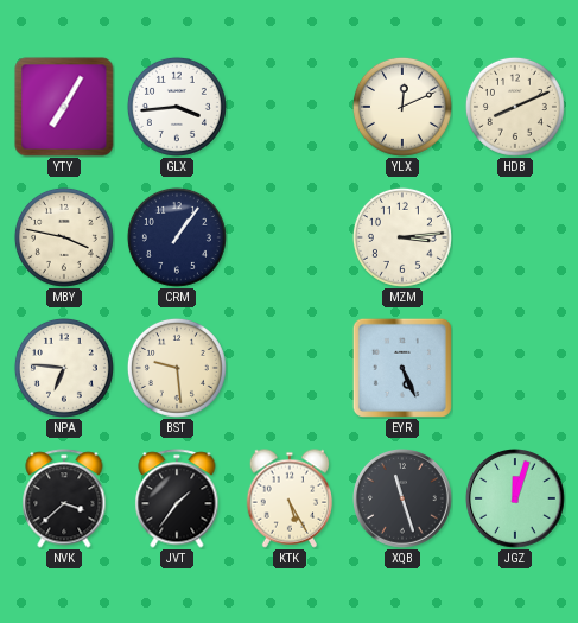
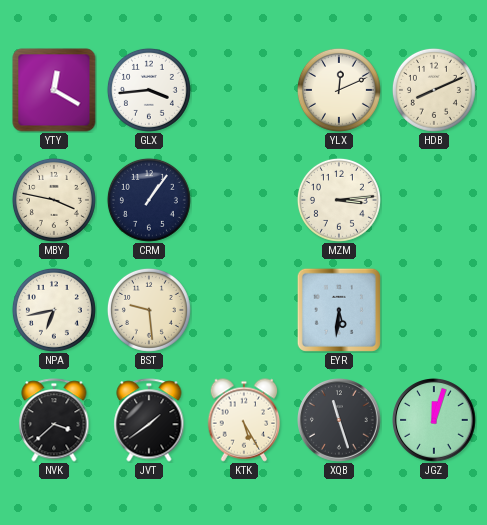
YTY: 7:05 -> 12:20
NPA: 6:46 -> 6:43
EYR: 5:26 -> 5:31
JVT: 1:36 -> 1:39
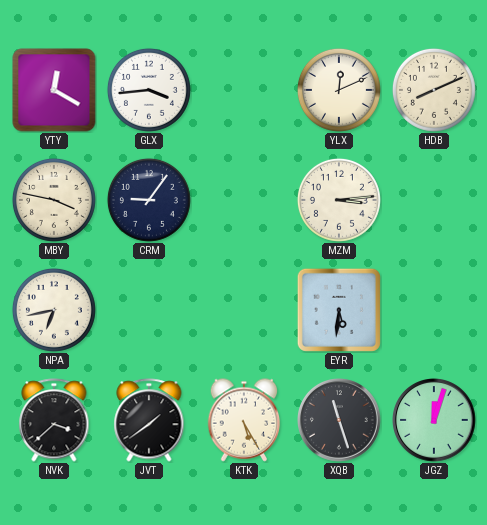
CRM: 1:06 -> 9:06
BST: 9:29 -> none
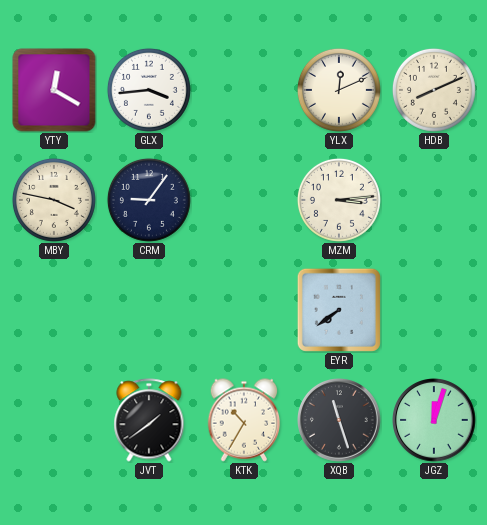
NPA: 6:43 -> none
EYR: 5:31 -> 7:39
NVK: 3:38 -> none
KTK: 5:25 -> 10:35
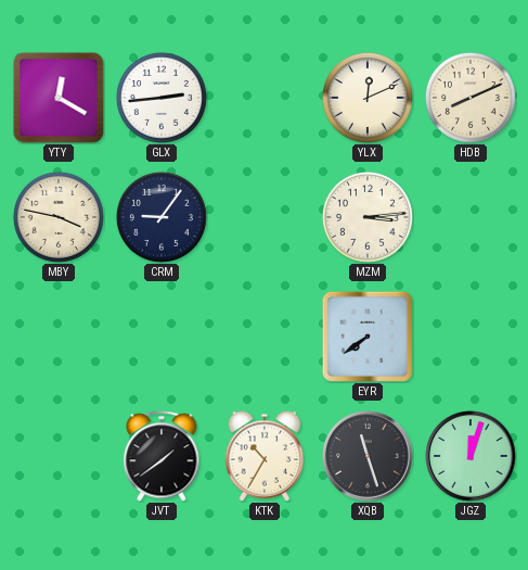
GLX: 3:44 -> 2:44
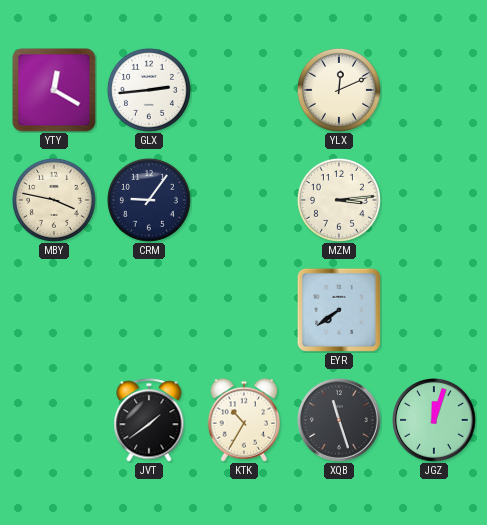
HDB: 8:11 -> none
